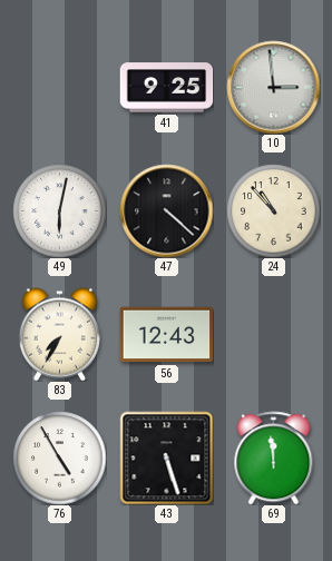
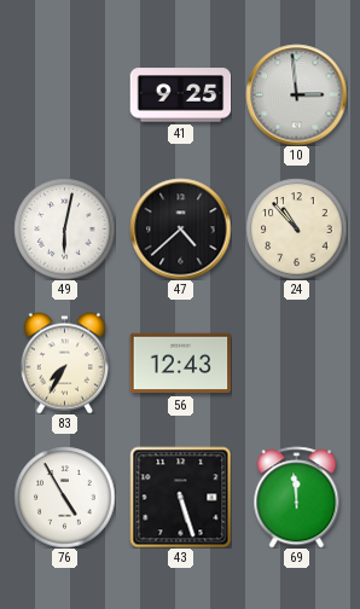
47: 4:22 -> 4:38
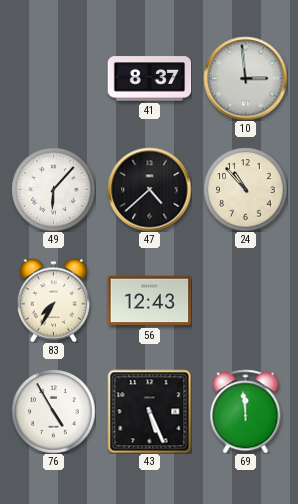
41: 9:25 -> 8:37
49: 6:02 -> 6:07
43: 5:27 -> 5:26
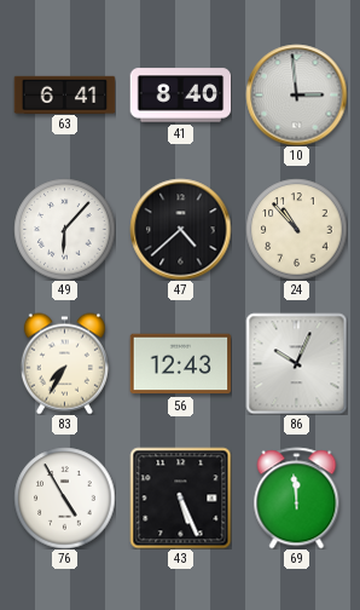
63: none -> 6:41
41: 8:37 -> 8:40
86: none -> 10:04
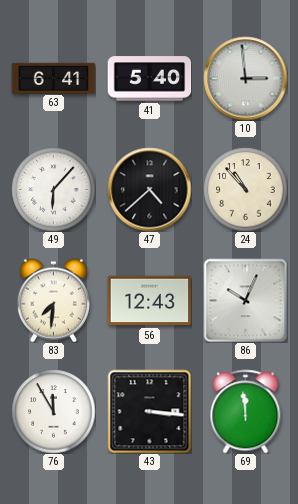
41: 8:40 -> 5:40
83: 7:35 -> 7:31
76: 4:55 -> 11:55
43: 5:26 -> 3:16
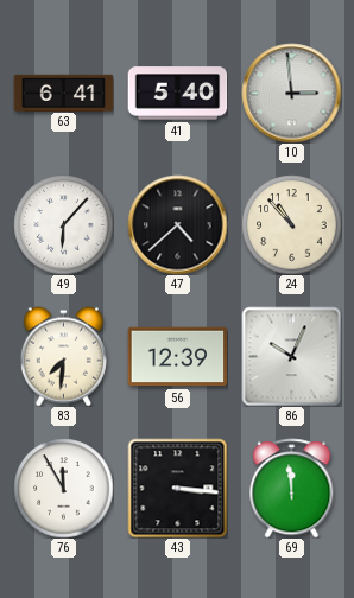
56: 12:43 -> 12:39
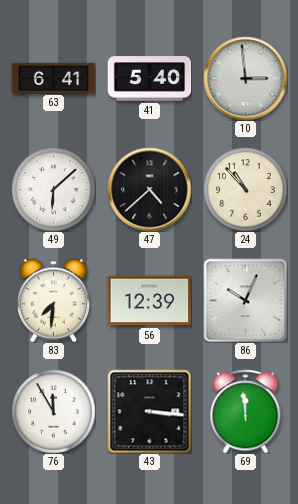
49: 6:07 -> 6:08
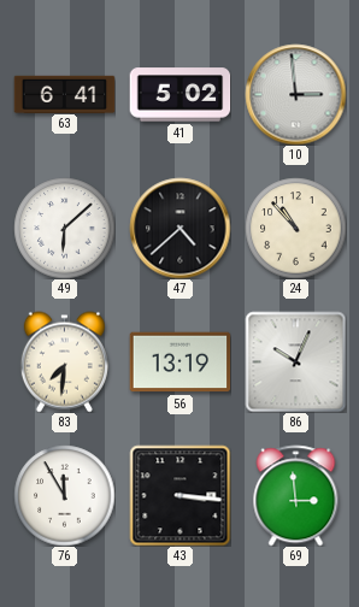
41: 5:40 -> 5:02
56: 12:39 -> 13:19
69: 11:59 -> 2:59
